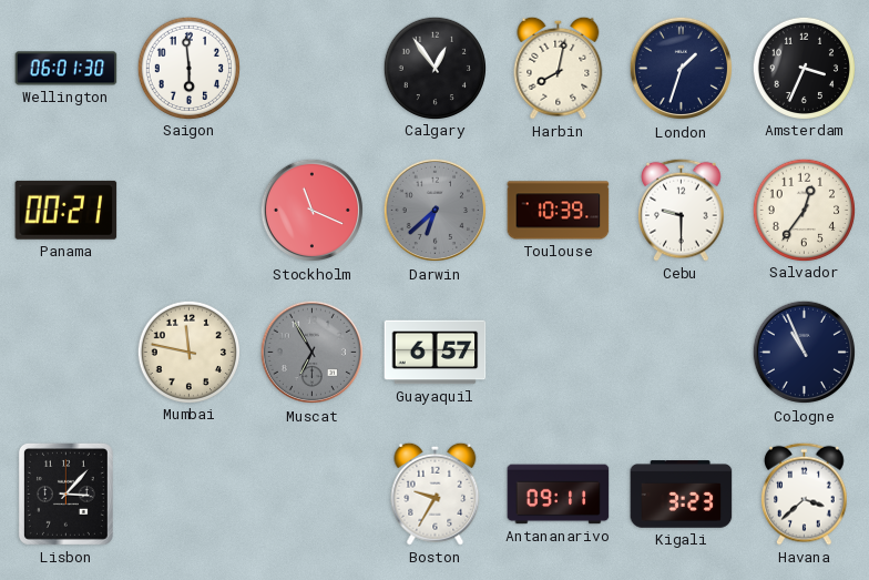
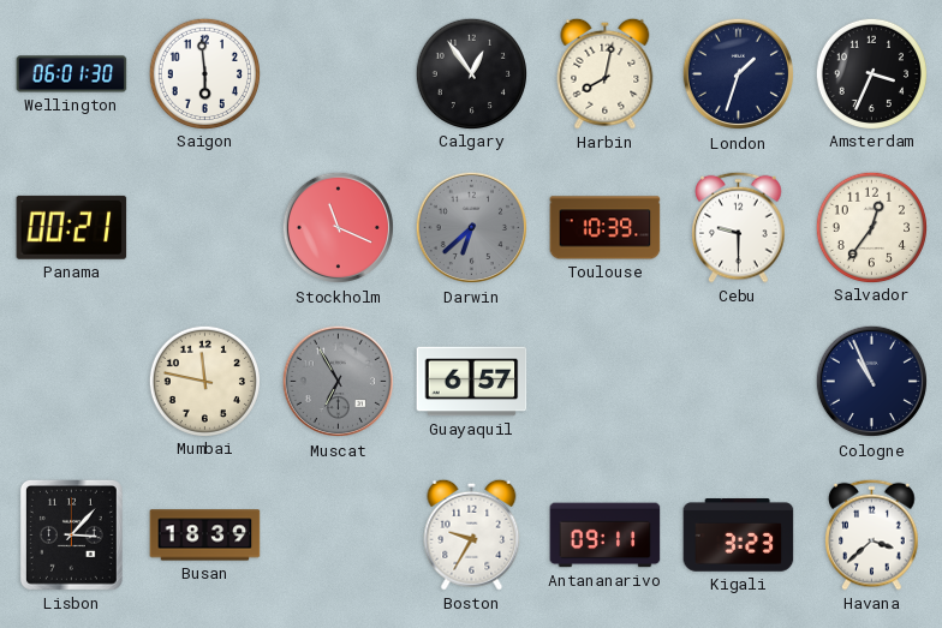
Busan: none -> 18:39
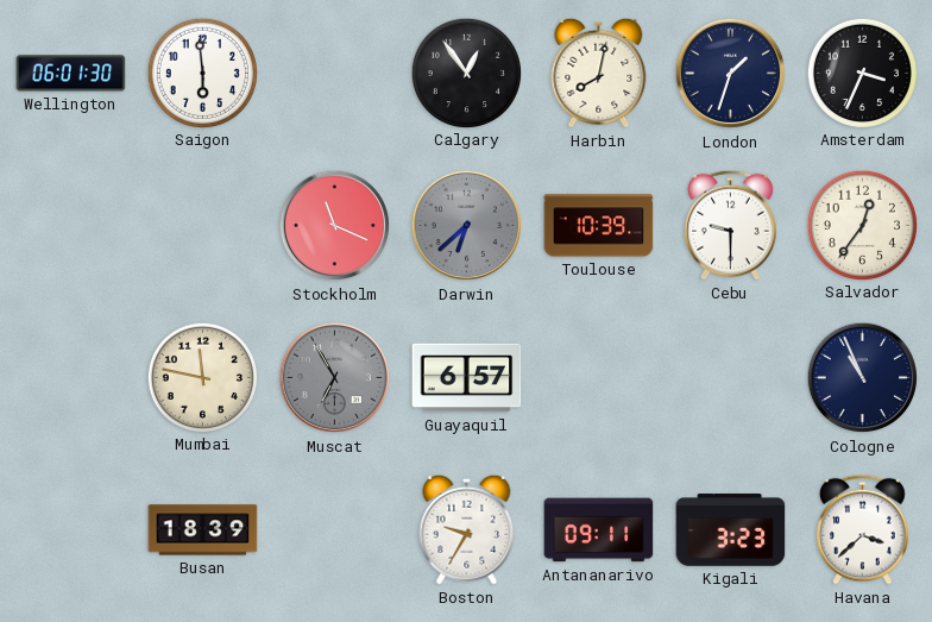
Panama: 00:21 -> none
Lisbon: 3:07 -> none
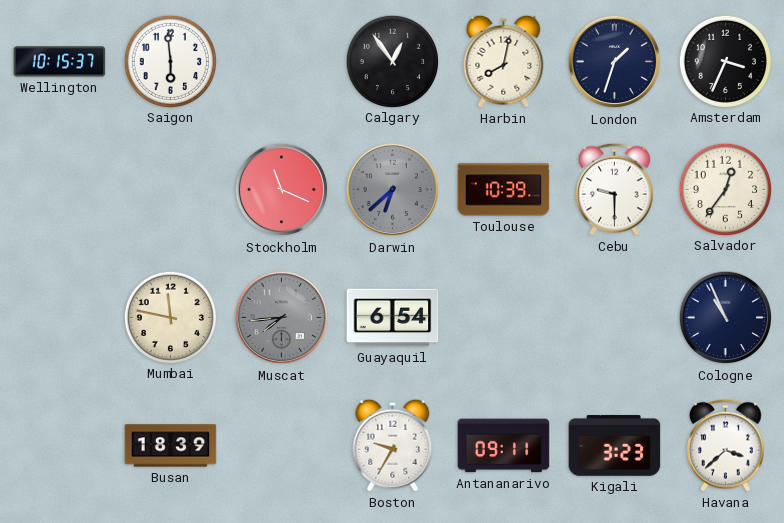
Wellington: 06:01 -> 10:15
Muscat: 6:55 -> 7:44
Guayaquil: 6:57 -> 6:54
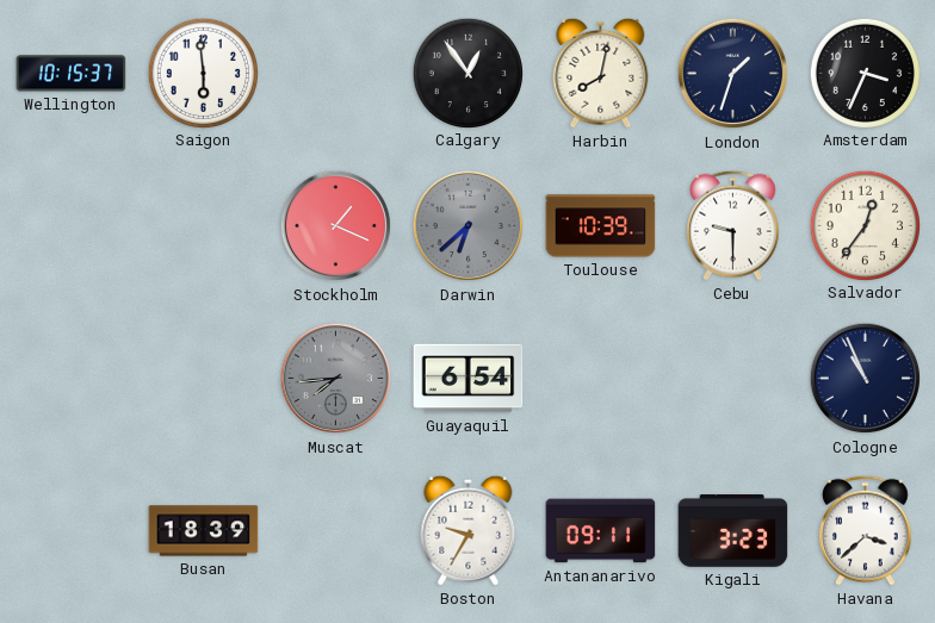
Stockholm: 11:19 -> 1:19
Mumbai: 11:47 -> none
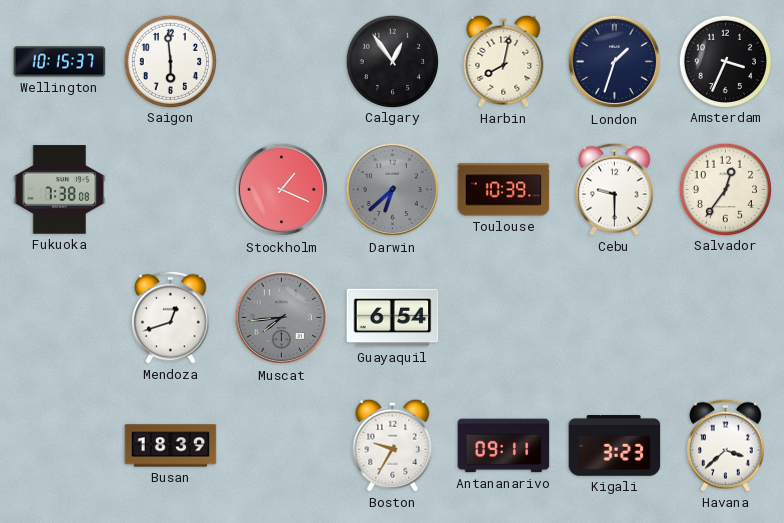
Fukuoka: none -> 7:38
Mendoza: none -> 12:42
Cologne: 10:56 -> none
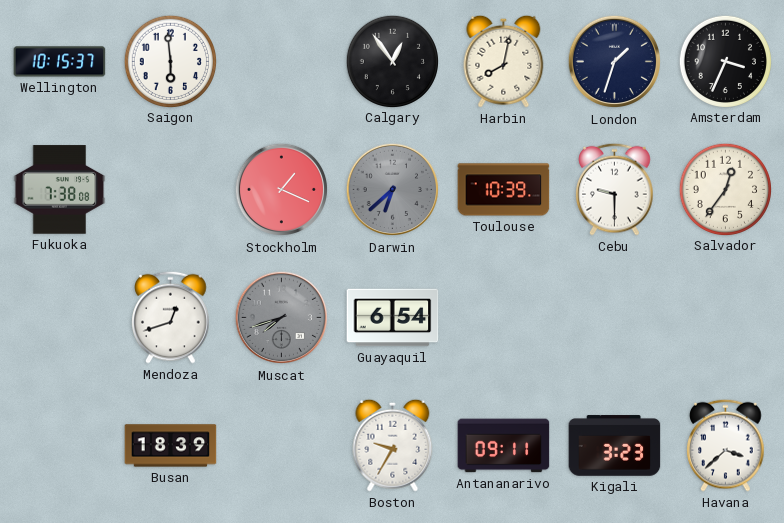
Muscat: 7:44 -> 7:42
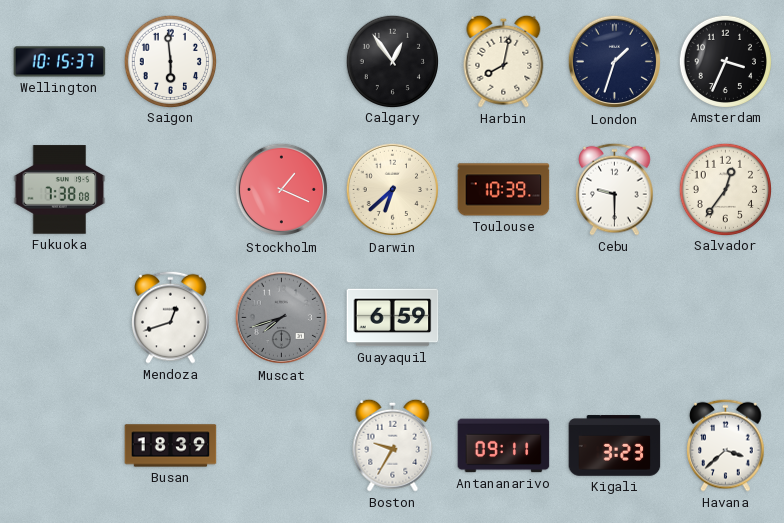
Darwin dial: grey -> cream
Guayaquil: 6:54 -> 6:59
